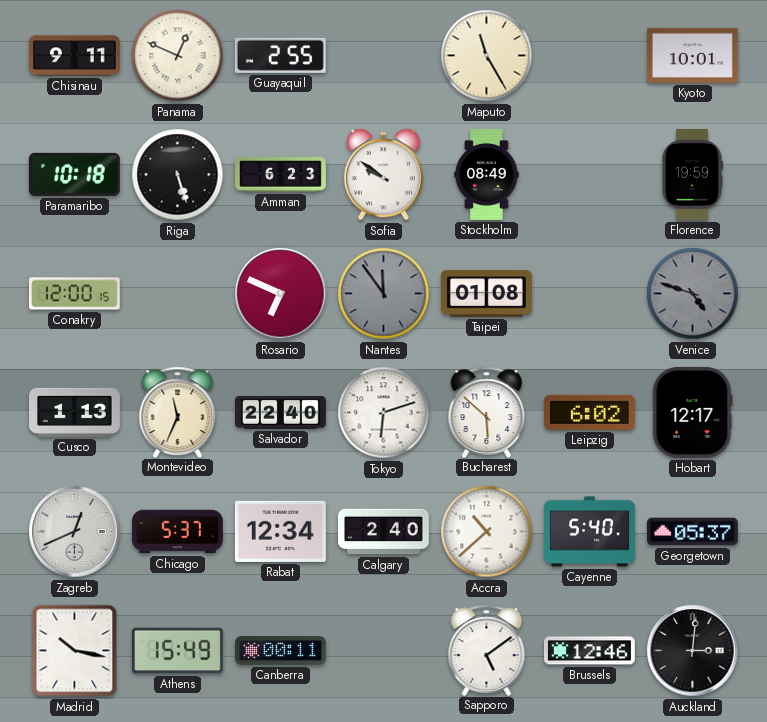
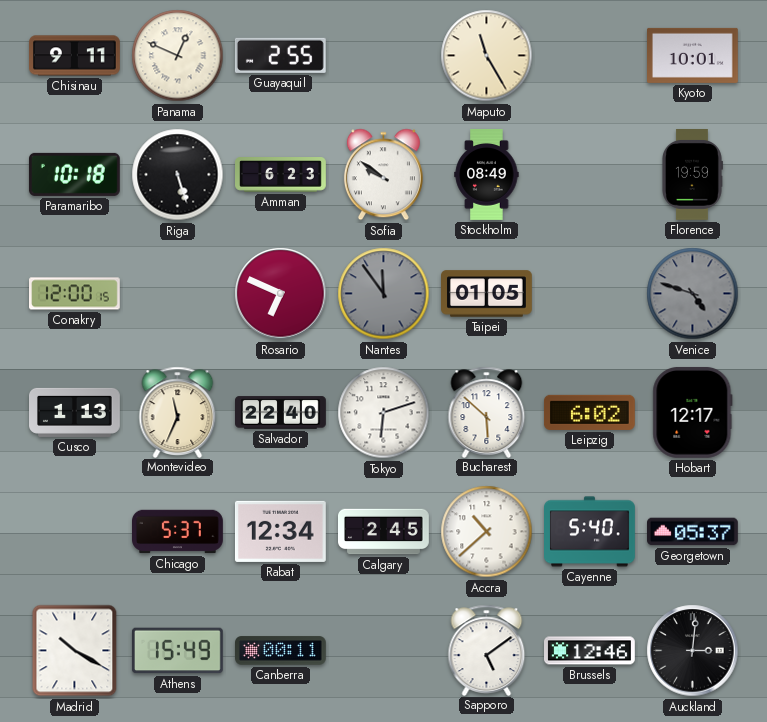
Taipei: 01:08 -> 01:05
Zagreb: 12:41 -> none
Calgary: 2:40 -> 2:45
Madrid: 10:17 -> 10:20
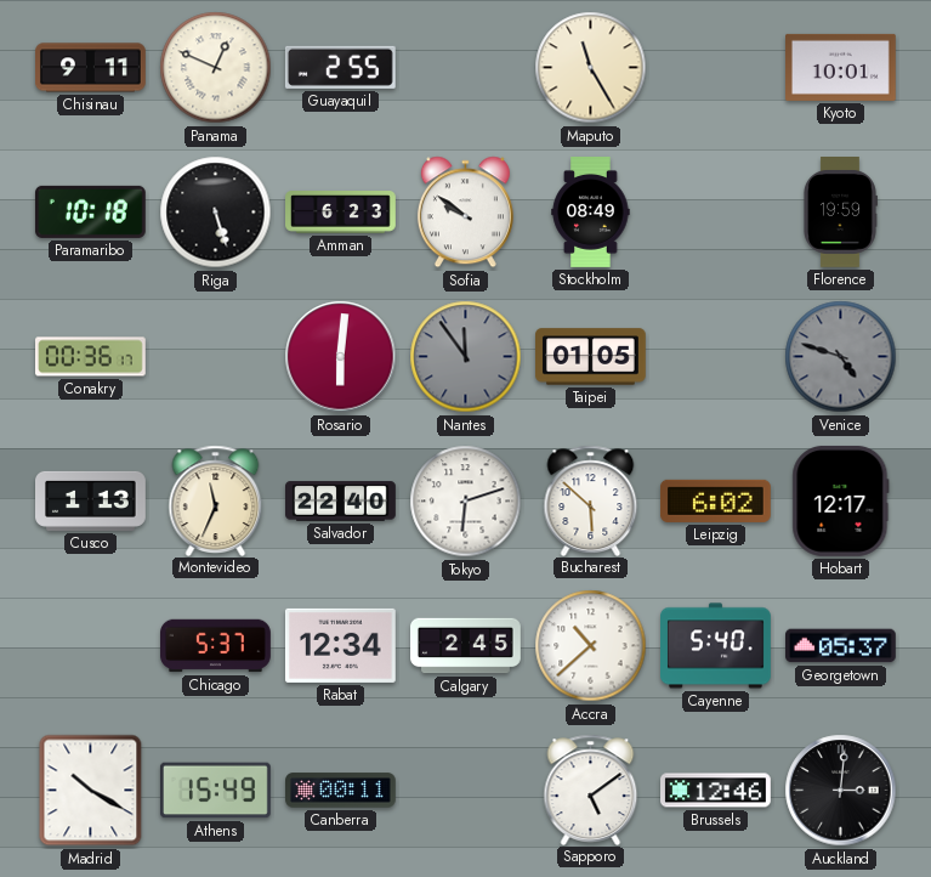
Conakry: 12:00 -> 00:36
Rosario: 6:49 -> 6:01
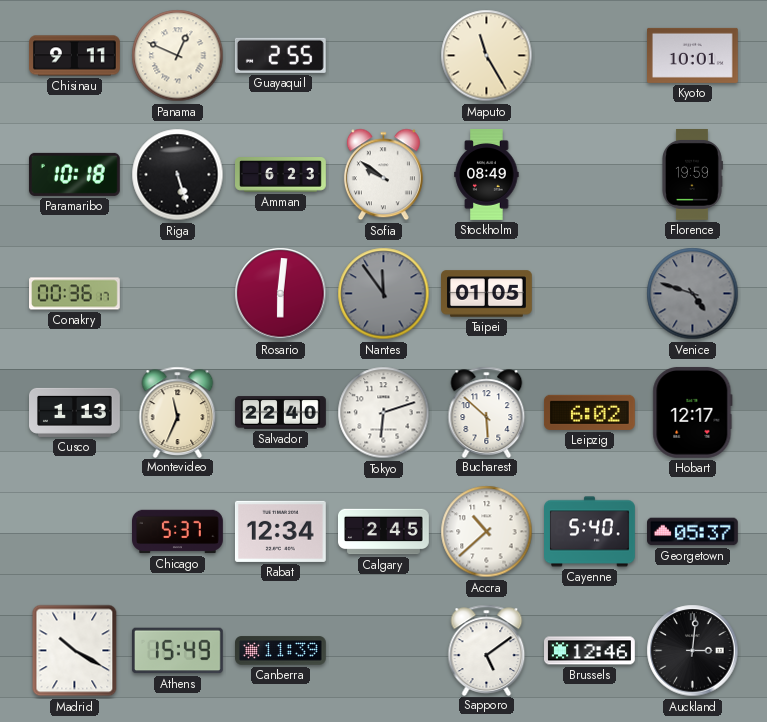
Canberra: 00:11 -> 11:39
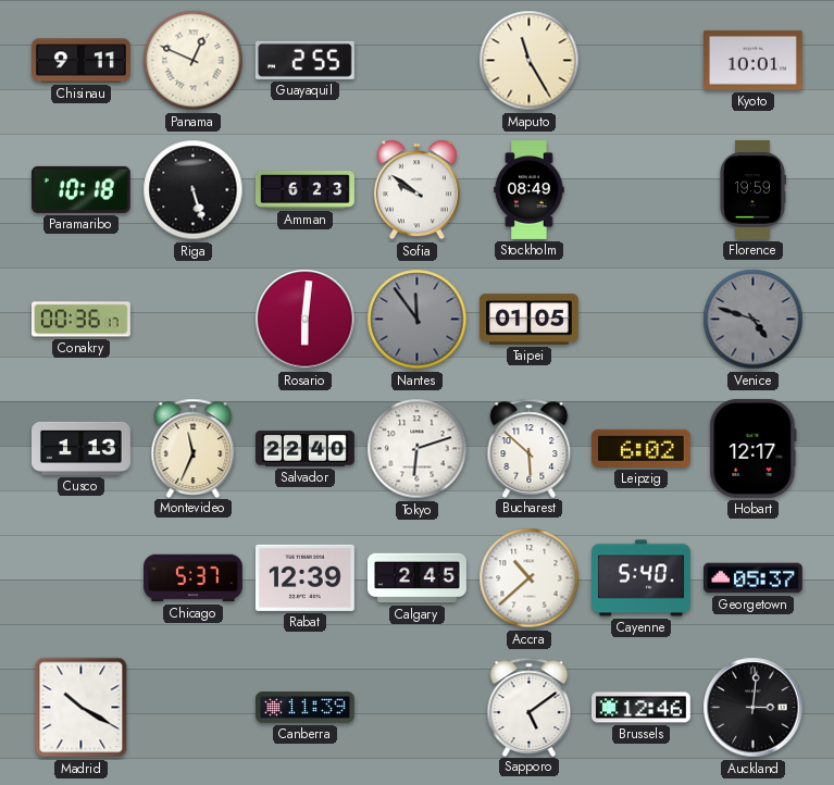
Rabat: 12:34 -> 12:39
Athens: 15:49 -> none
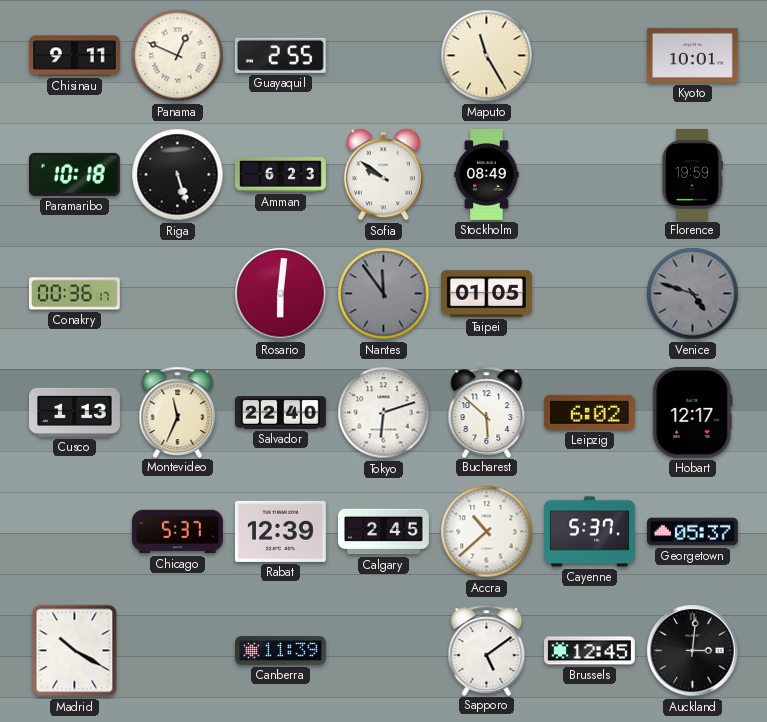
Cayenne: 5:40 -> 5:37
Brussels: 12:46 -> 12:45
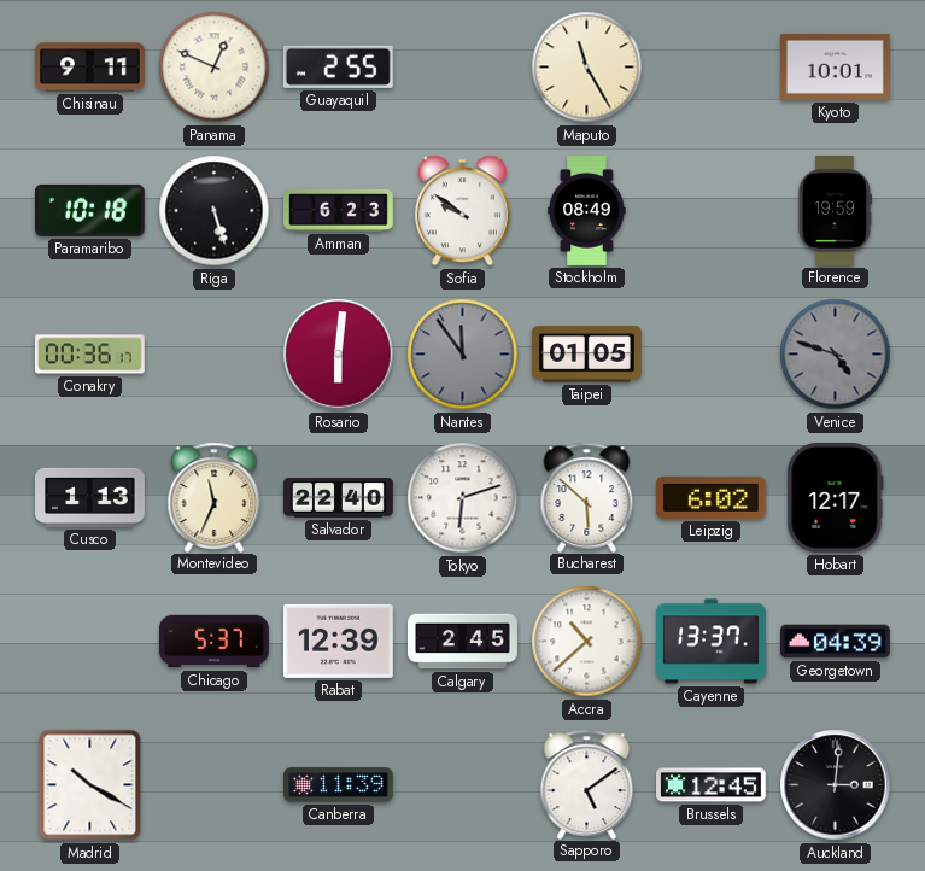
Cayenne: 5:37 -> 13:37
Georgetown: 05:37 -> 04:39
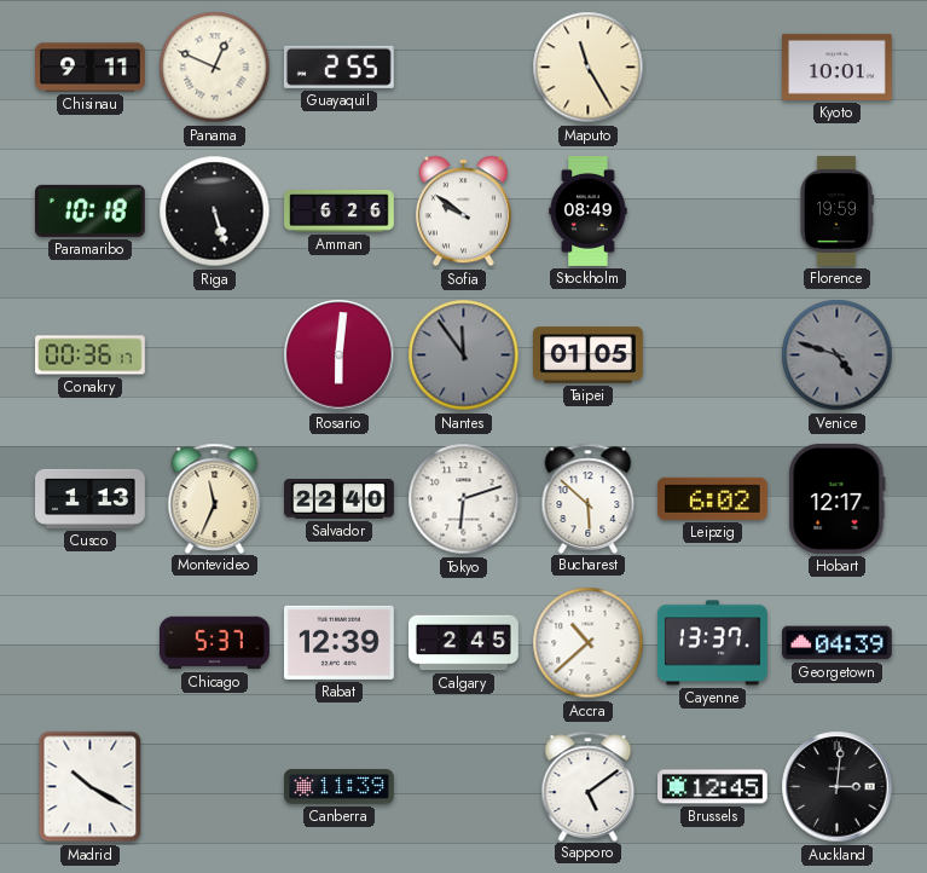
Amman: 6:23 -> 6:26
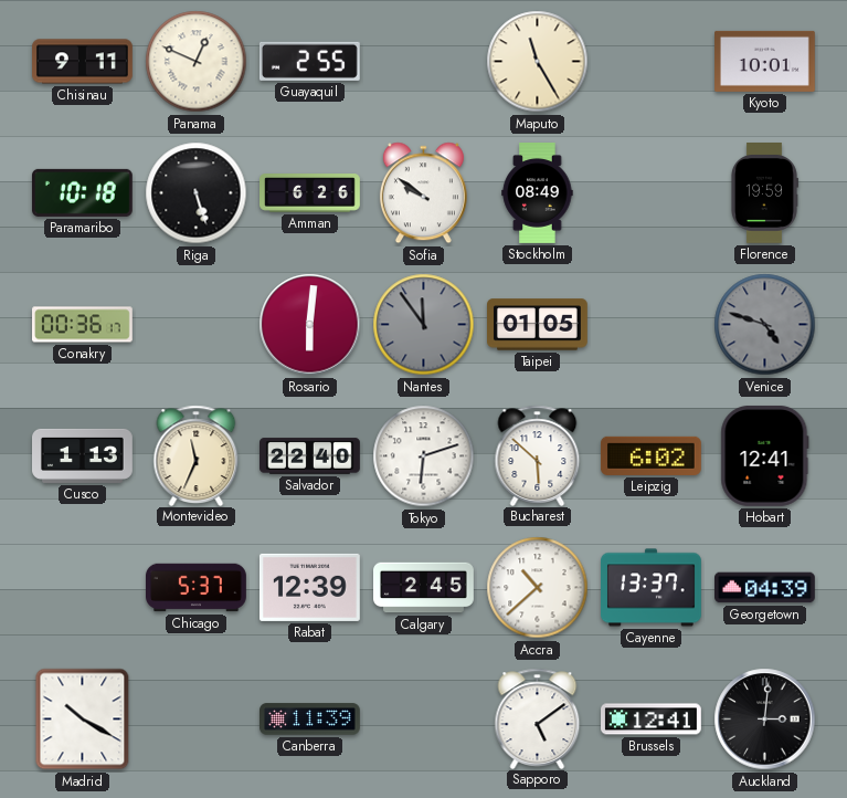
Hobart: 12:17 -> 12:41
Brussels: 12:45 -> 12:41
